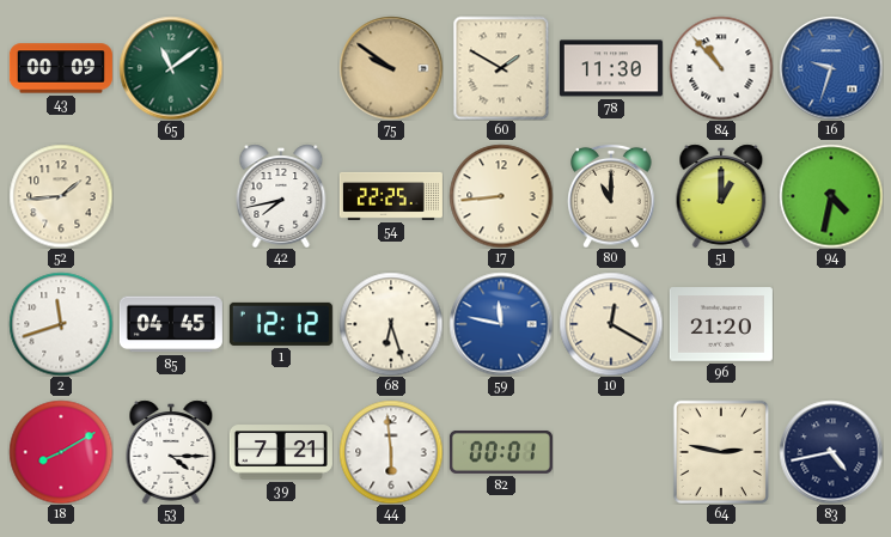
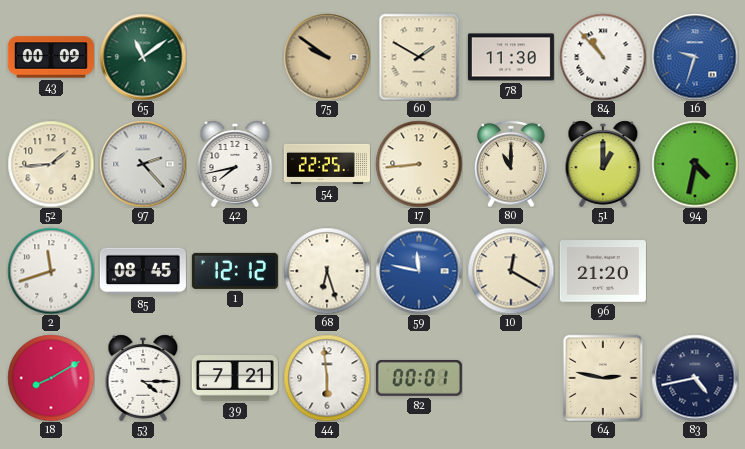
97: none -> 2:23
85: 04:45 -> 08:45
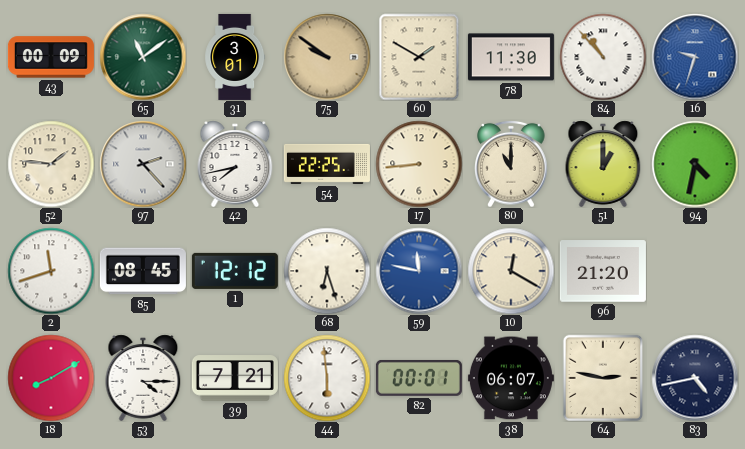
31: none -> 3:01
52: 1:44 -> 1:46
38: none -> 06:07
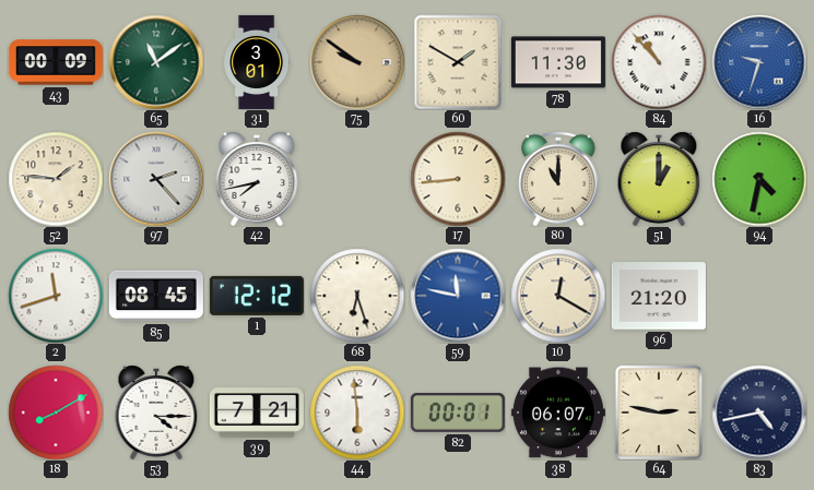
54: 22:25 -> none
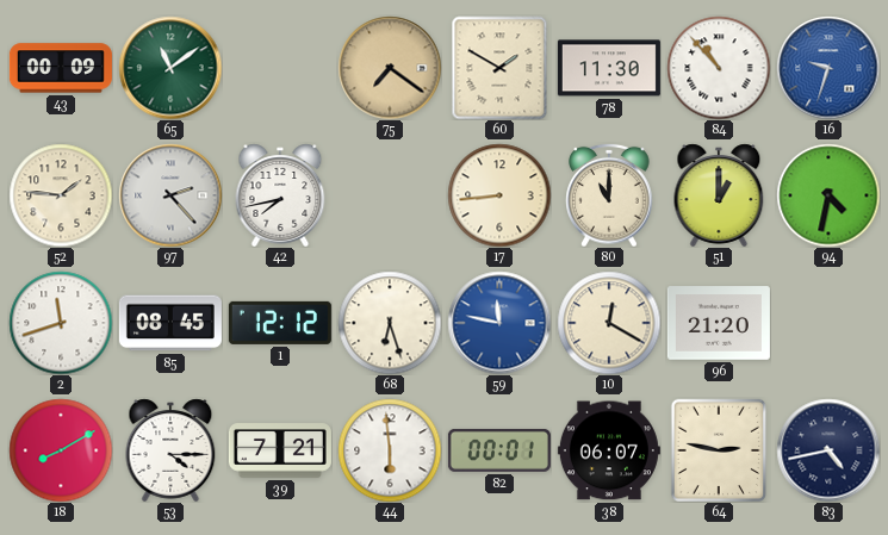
31: 3:01 -> none
75: 9:51 -> 7:21
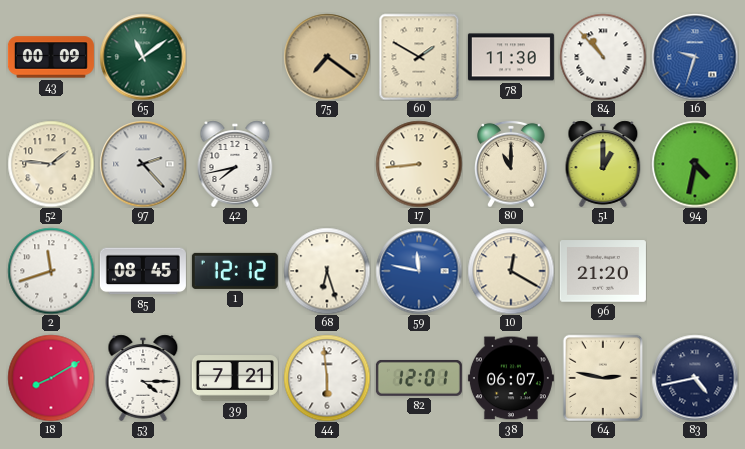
82: 00:01 -> 12:01
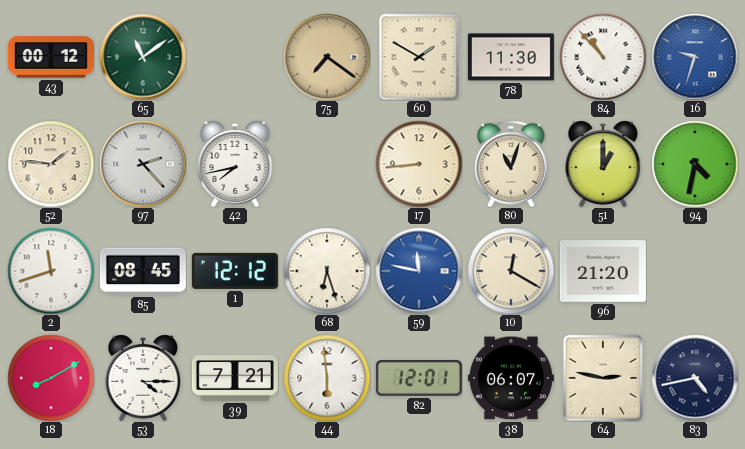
43: 00:09 -> 00:12
80: 11:00 -> 11:03
